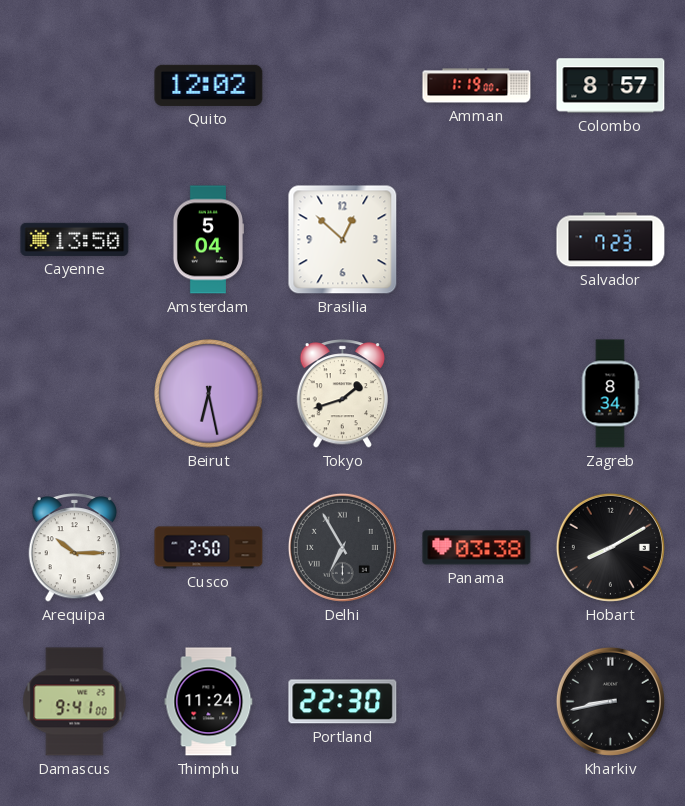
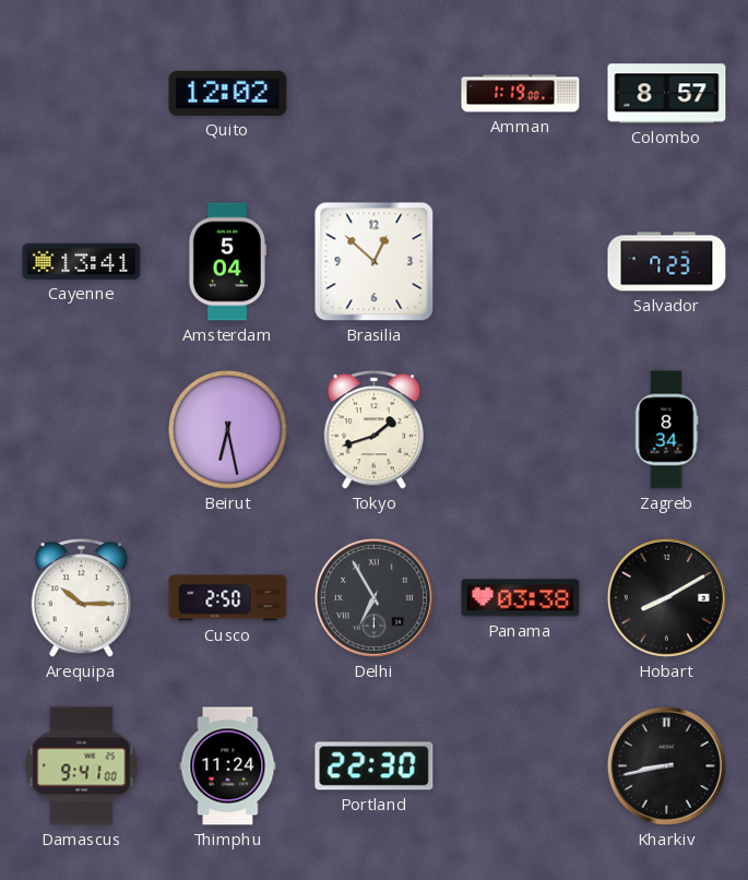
Cayenne: 13:50 -> 13:41
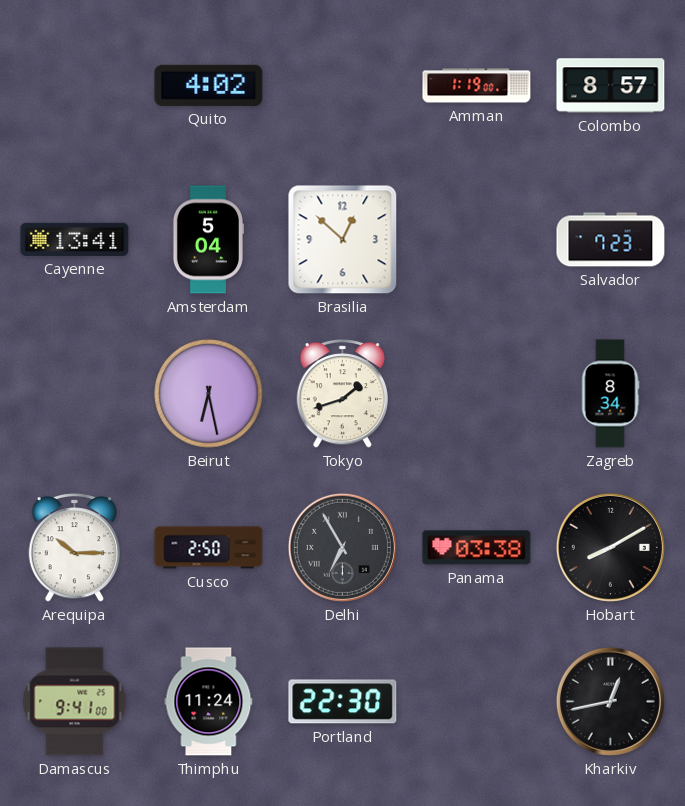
Quito: 12:02 -> 4:02
Kharkiv: 8:43 -> 12:43
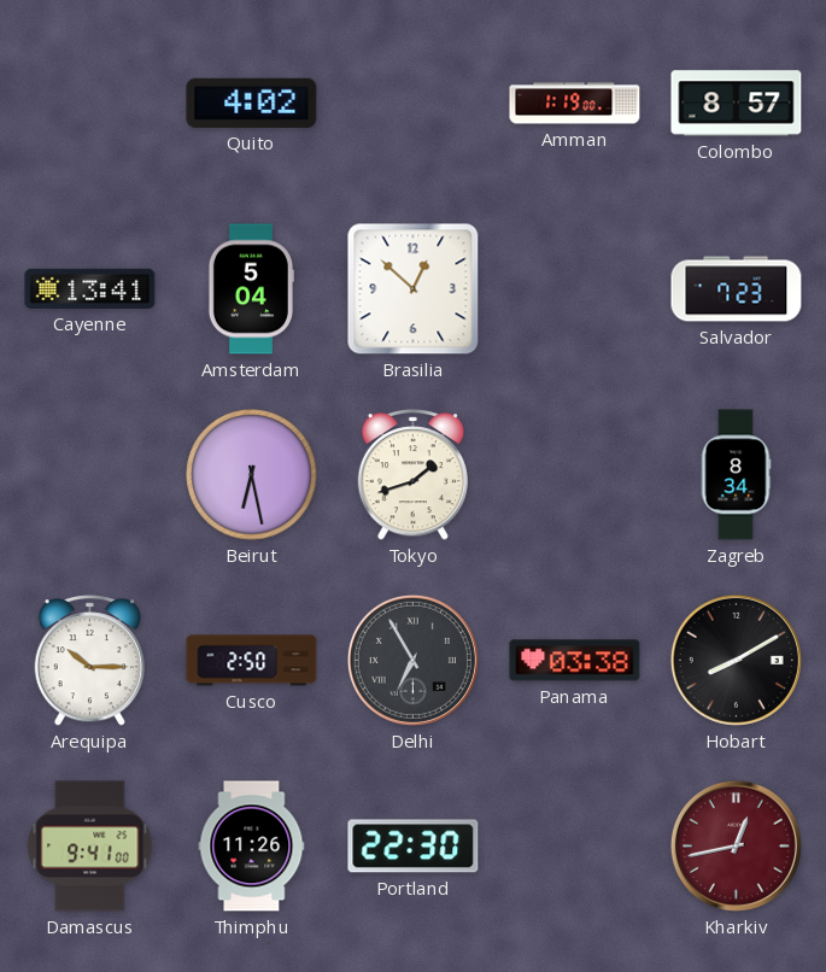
Thimphu: 11:24 -> 11:26
Kharkiv dial: black -> burgundy
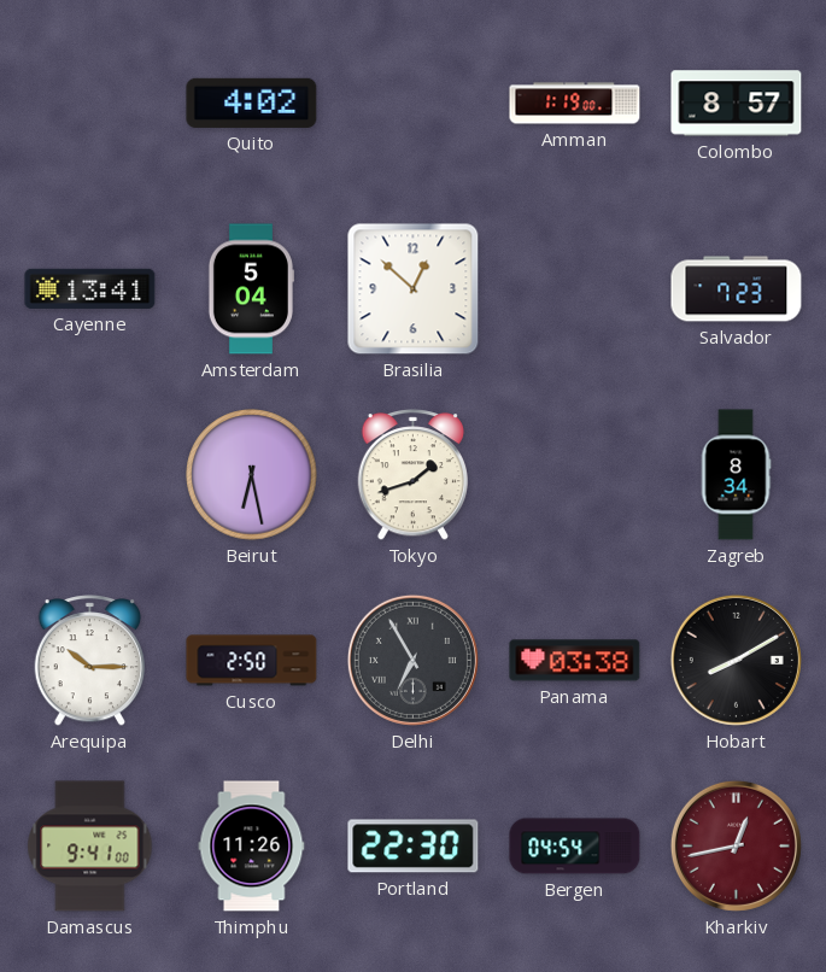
Bergen: none -> 04:54
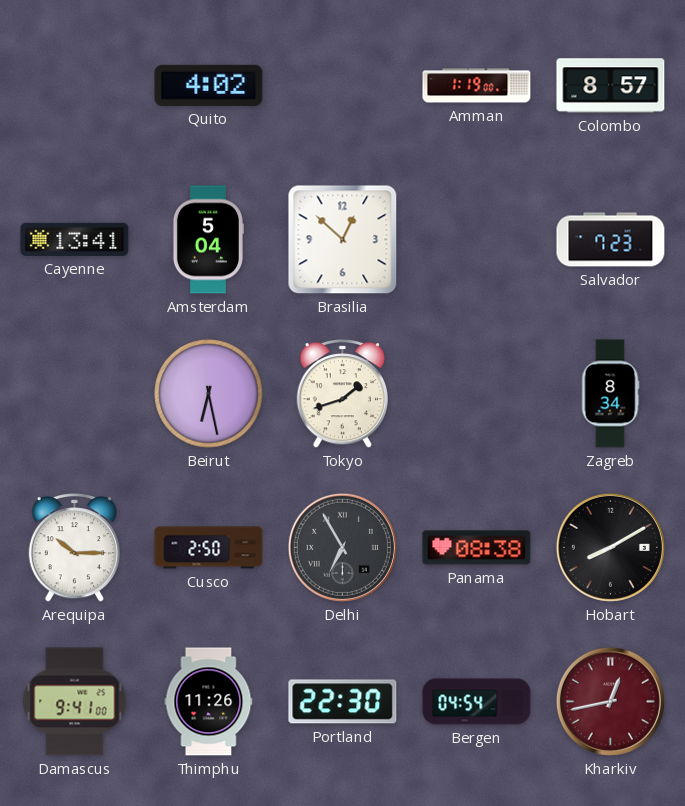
Panama: 03:38 -> 08:38
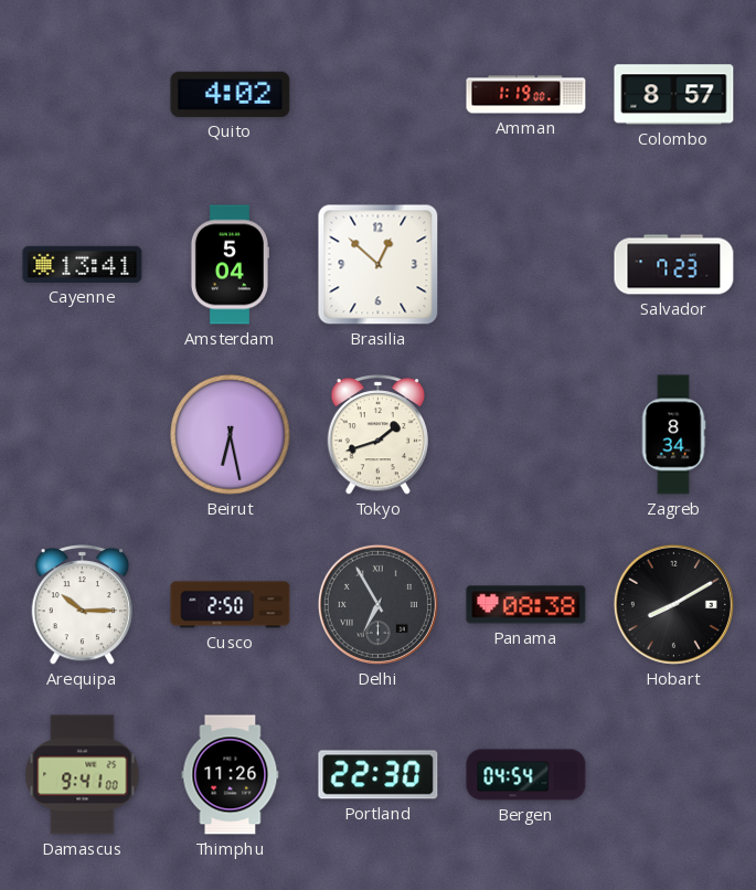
Kharkiv: 12:43 -> none
